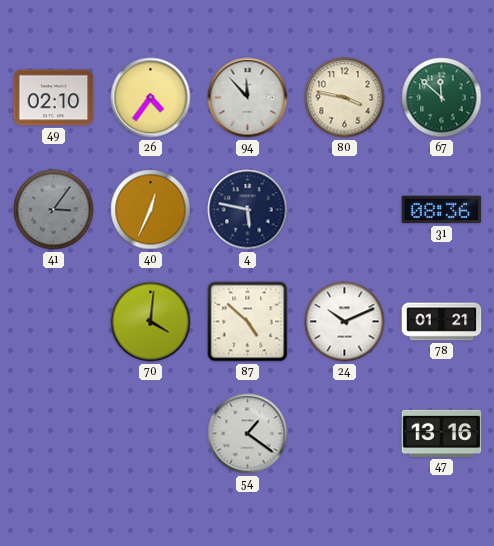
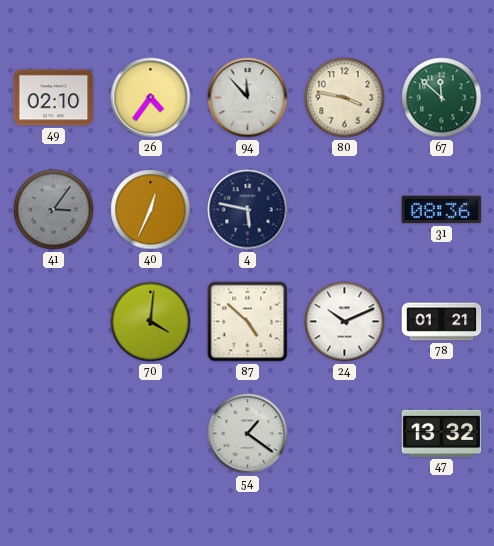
47: 13:16 -> 13:32
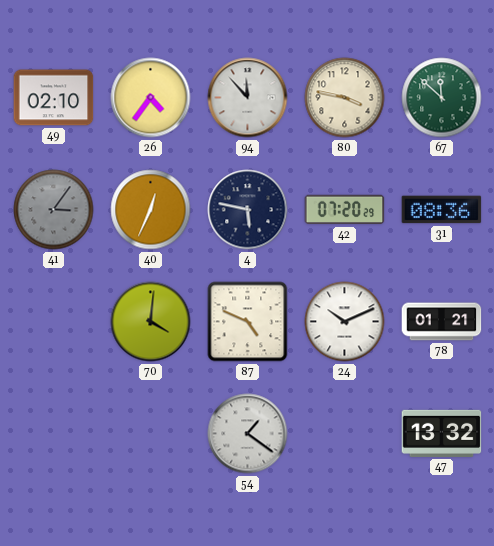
42: none -> 07:20
87: 4:52 -> 4:49
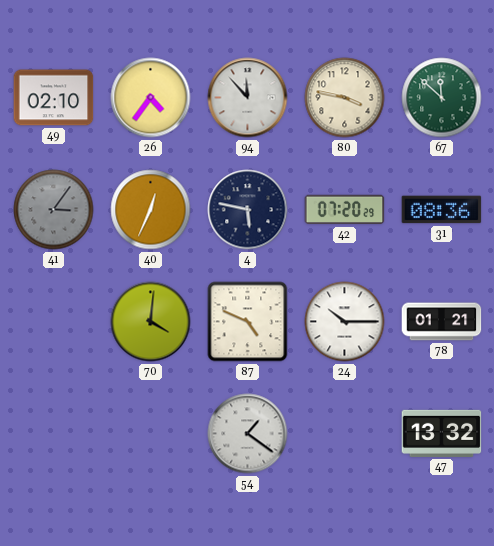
24: 10:11 -> 10:15
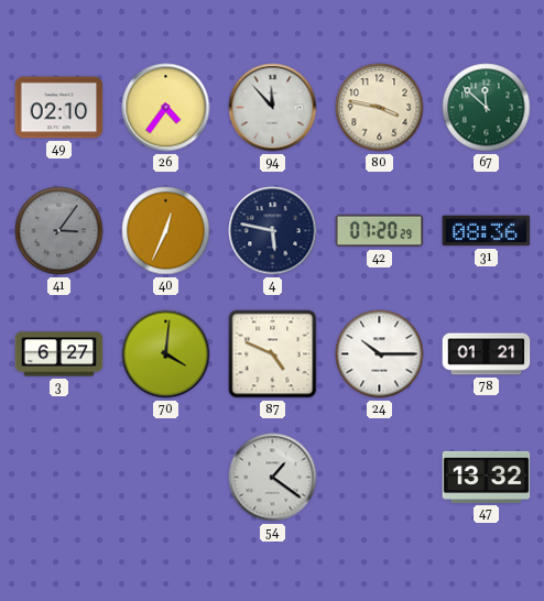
3: none -> 6:27
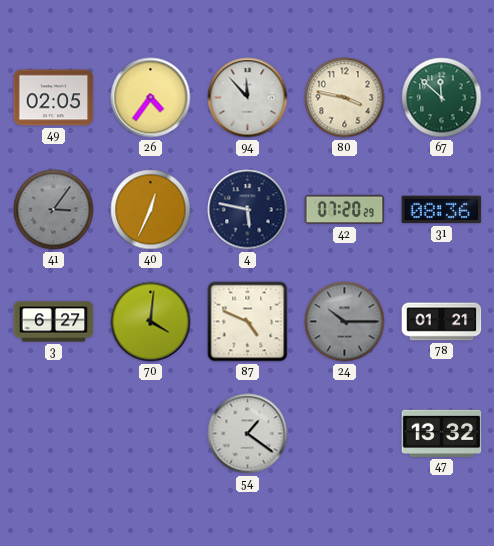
49: 02:10 -> 02:05
24 dial: white -> grey
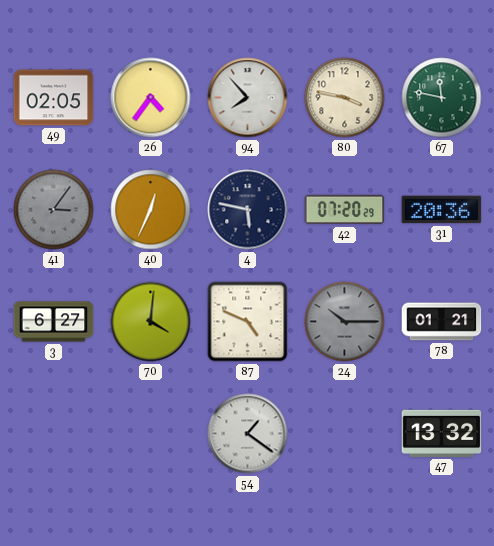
94: 11:53 -> 7:53
67: 11:52 -> 11:47
31: 08:36 -> 20:36
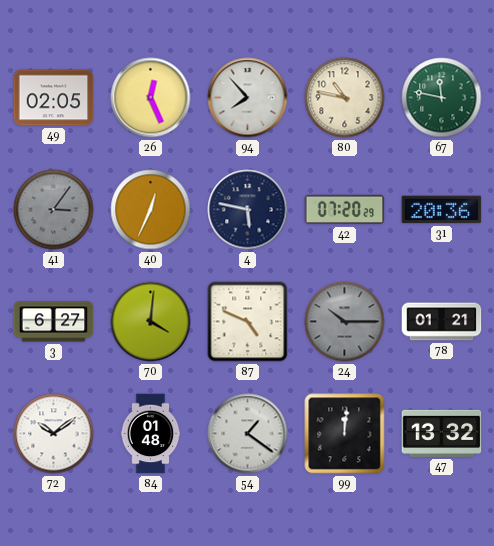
26: 4:36 -> 12:26
80: 3:47 -> 10:47
72: none -> 10:09
84: none -> 01:48
99: none -> 12:01
